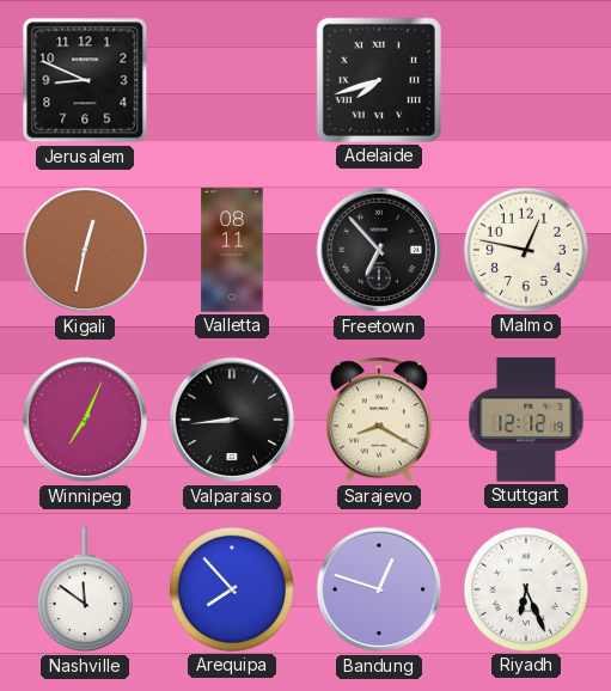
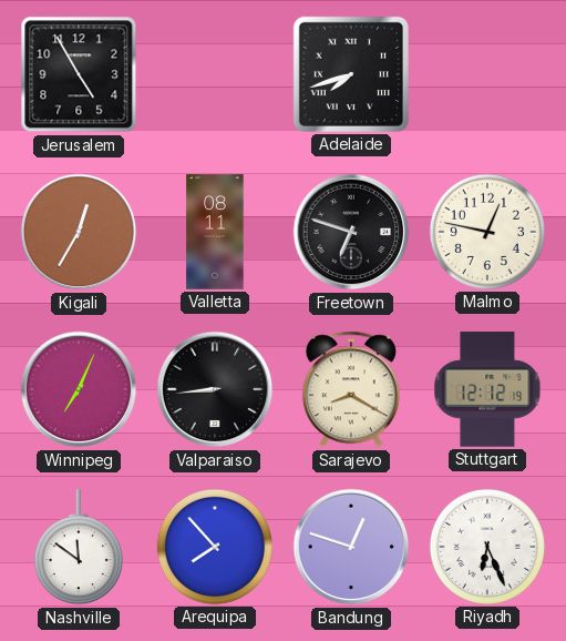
Jerusalem: 8:49 -> 4:55
Kigali: 12:32 -> 12:35
Freetown: 6:53 -> 6:48
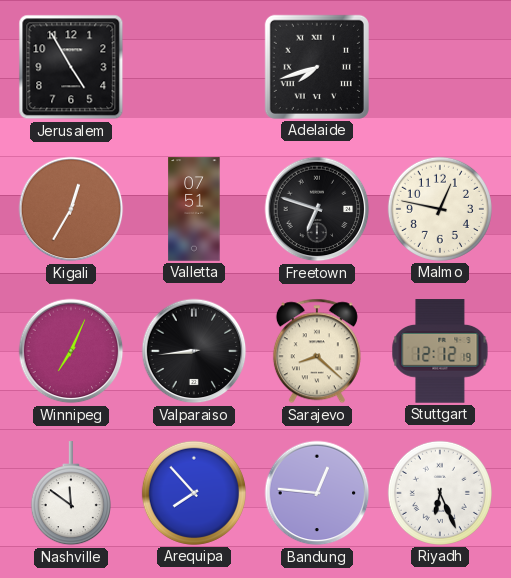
Valletta: 08:11 -> 07:51
Sarajevo: 8:20 -> 8:22
Bandung: 12:48 -> 12:46
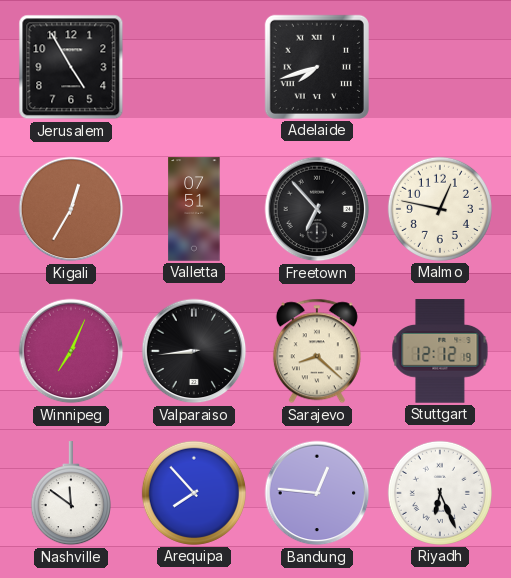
Freetown: 6:48 -> 6:53
